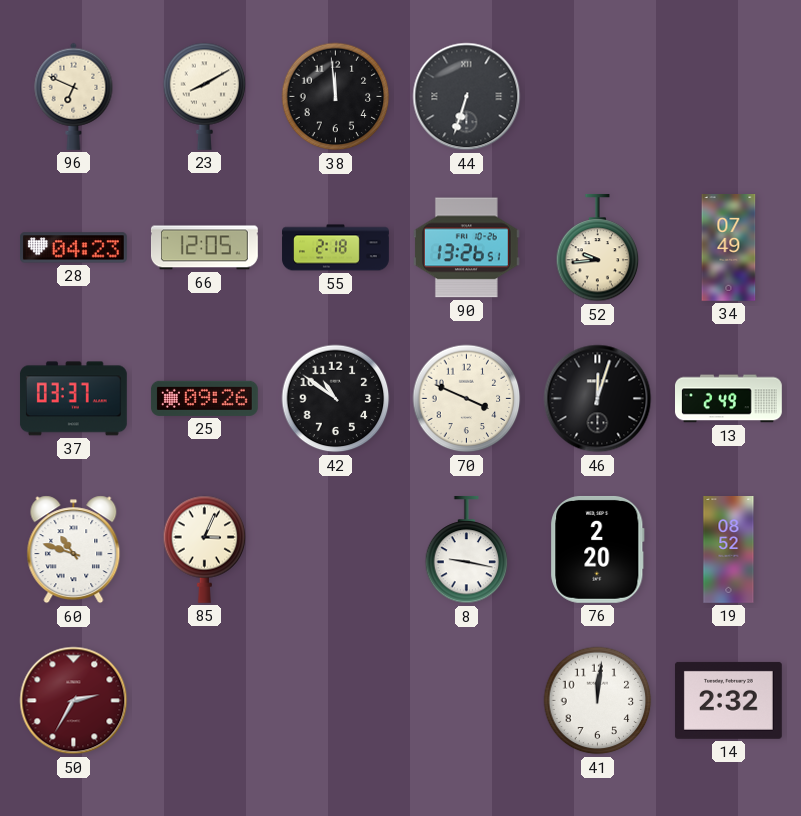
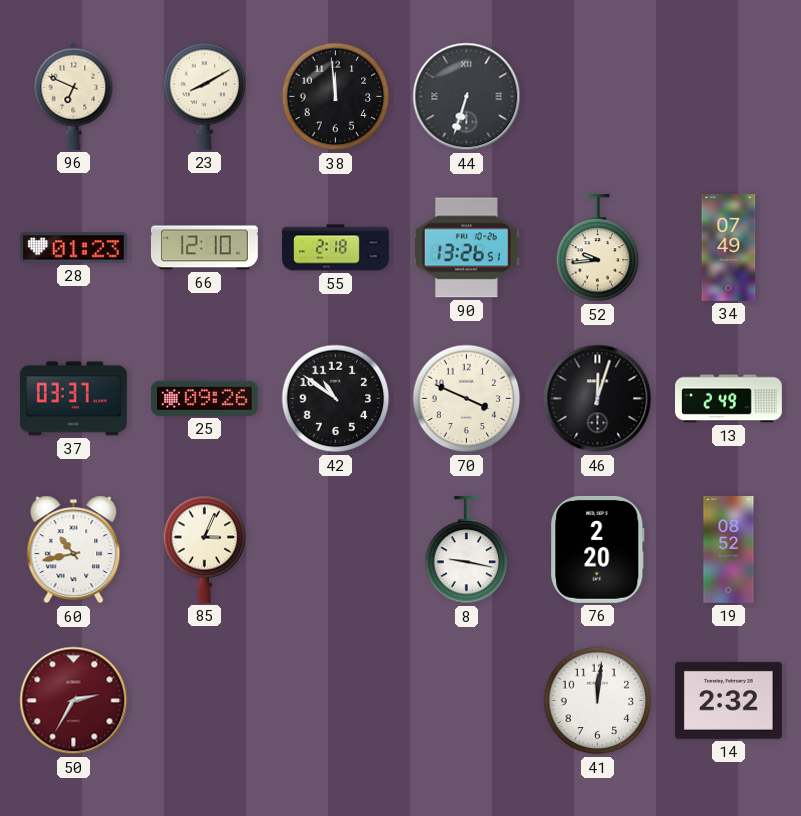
28: 04:23 -> 01:23
66: 12:05 -> 12:10
60: 10:48 -> 10:43
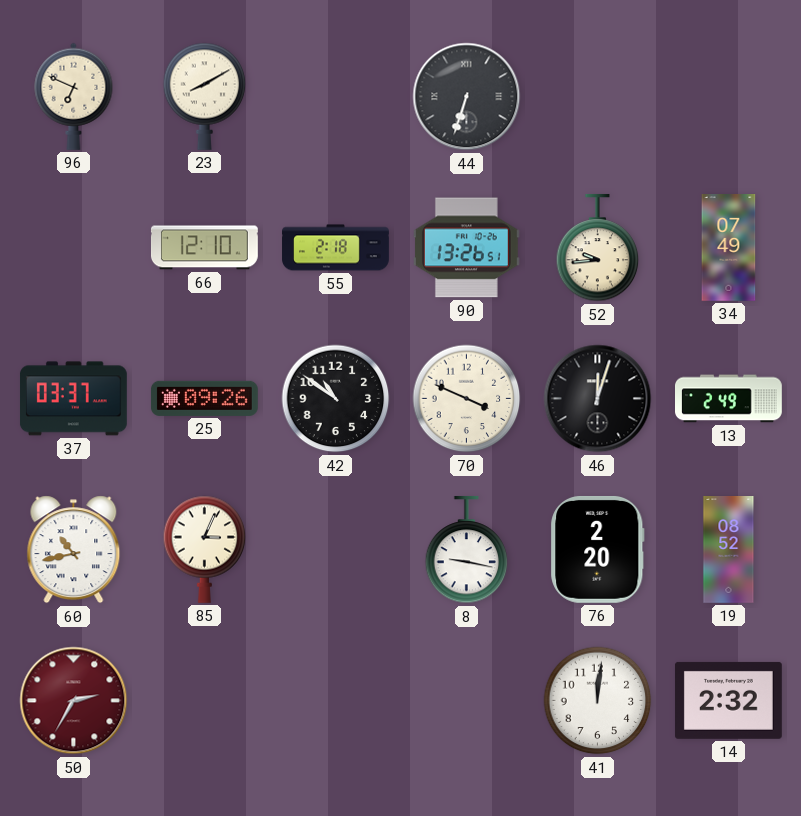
38: 11:59 -> none
28: 01:23 -> none
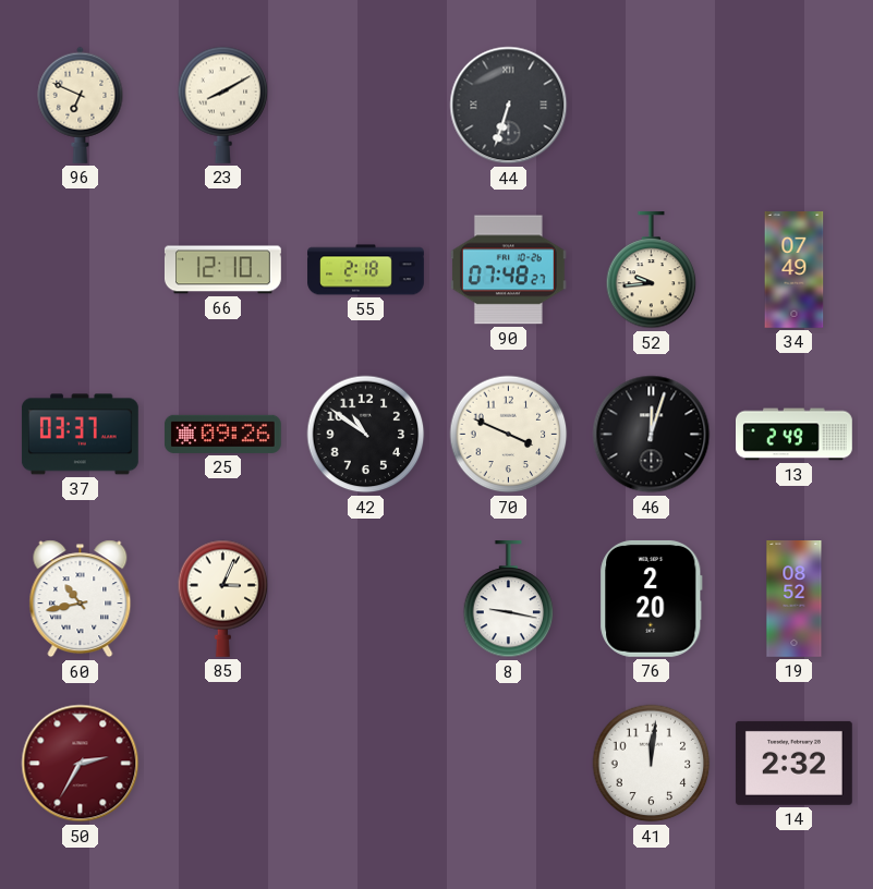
90: 13:26 -> 07:48
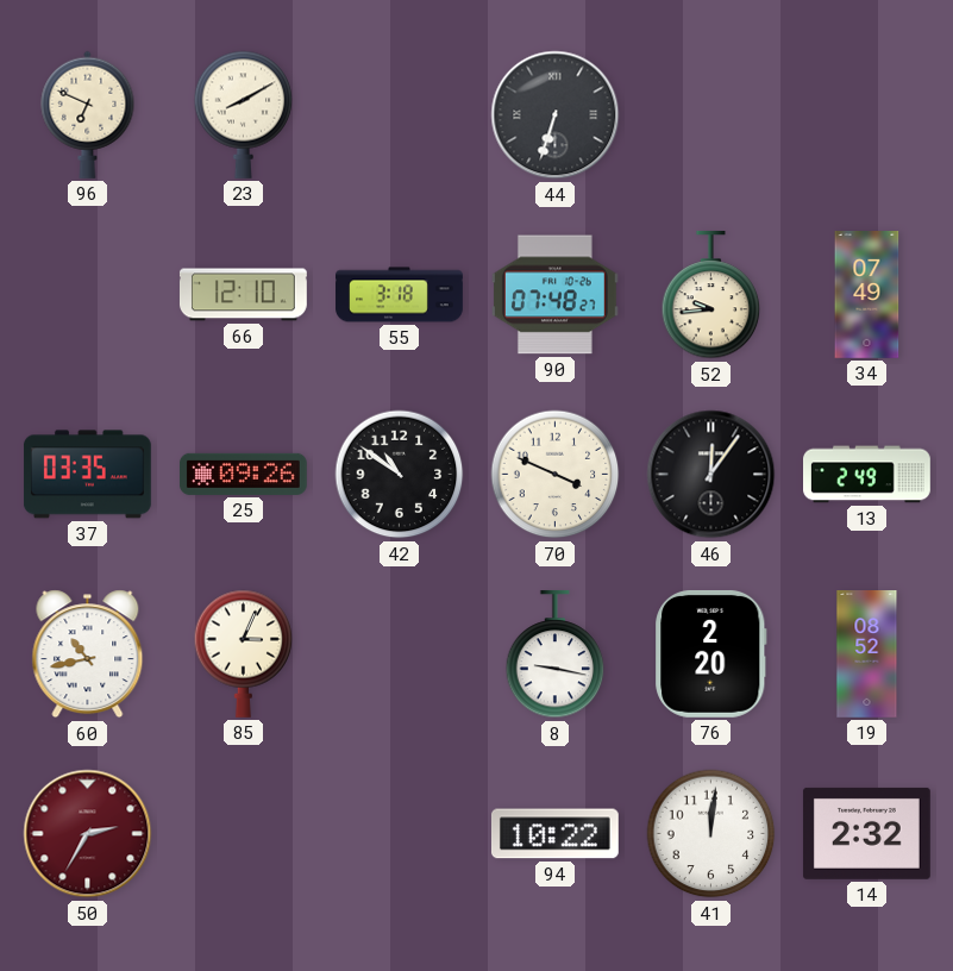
55: 2:18 -> 3:18
37: 03:37 -> 03:35
46: 12:03 -> 12:06
94: none -> 10:22
